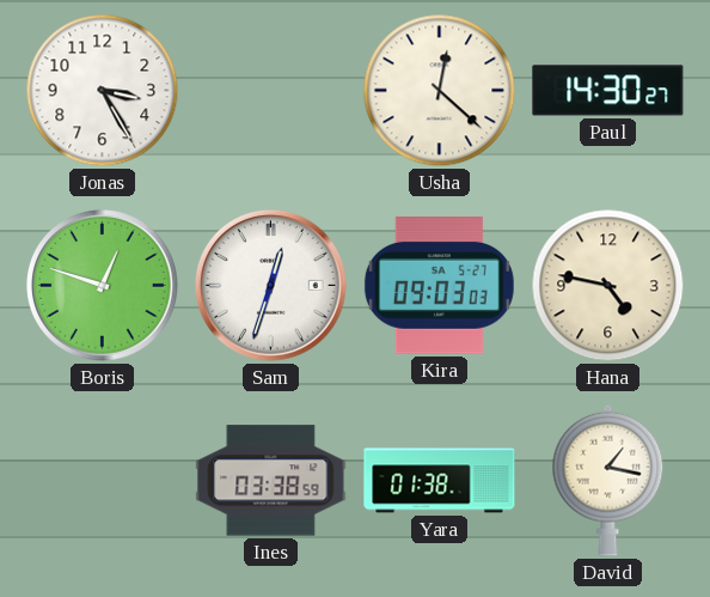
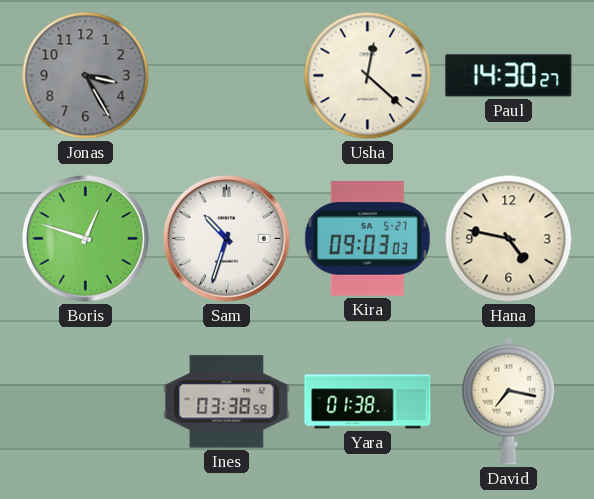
Jonas dial: white -> grey
Sam: 12:33 -> 10:33
David: 1:17 -> 7:17
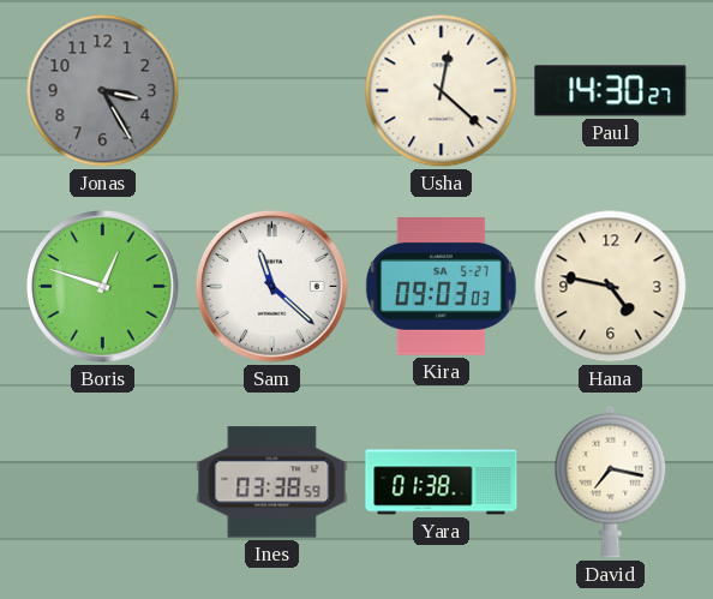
Sam: 10:33 -> 11:22
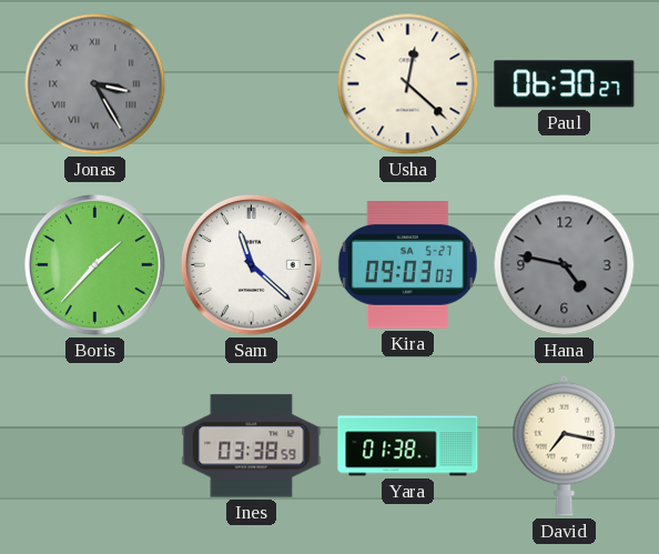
Jonas numerals: Arabic -> Roman
Paul: 14:30 -> 06:30
Boris: 12:48 -> 1:37
Hana dial: cream -> grey
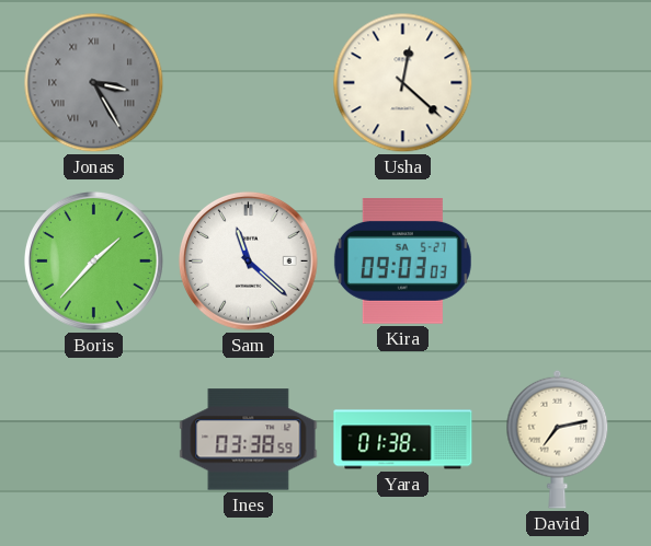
Paul: 06:30 -> none
Hana: 4:47 -> none
David: 7:17 -> 7:13
